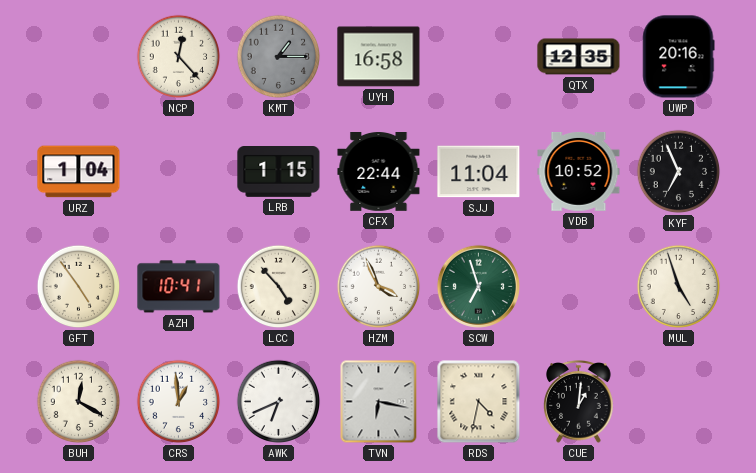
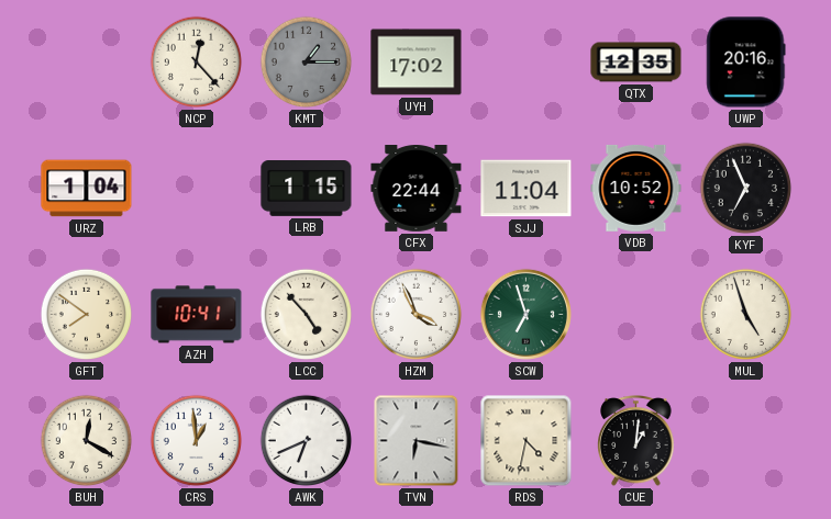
UYH: 16:58 -> 17:02
GFT: 4:54 -> 7:51
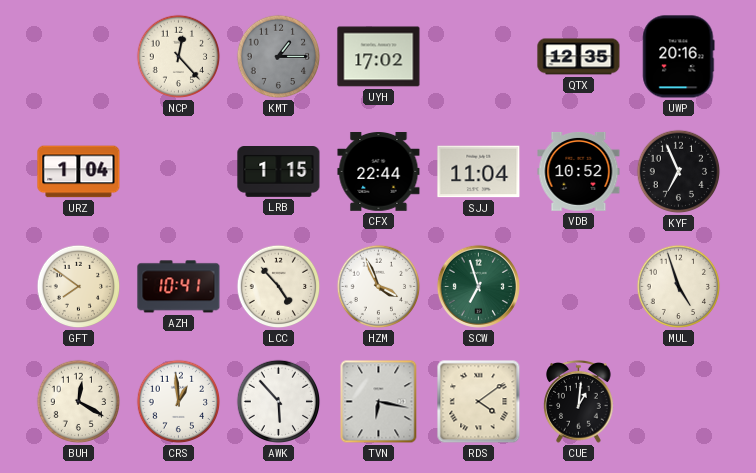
AWK: 6:41 -> 5:53
RDS: 4:32 -> 4:09
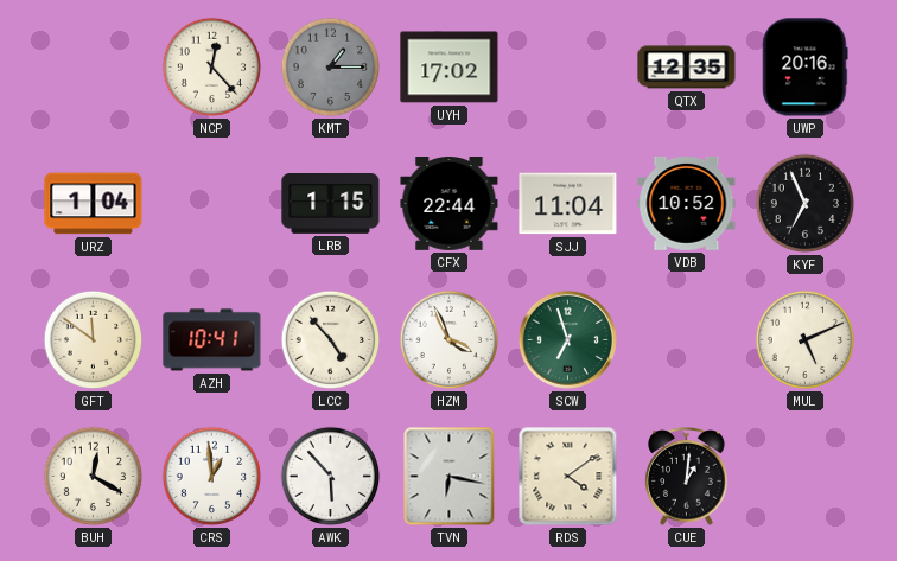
GFT: 7:51 -> 11:51
MUL: 4:57 -> 5:11
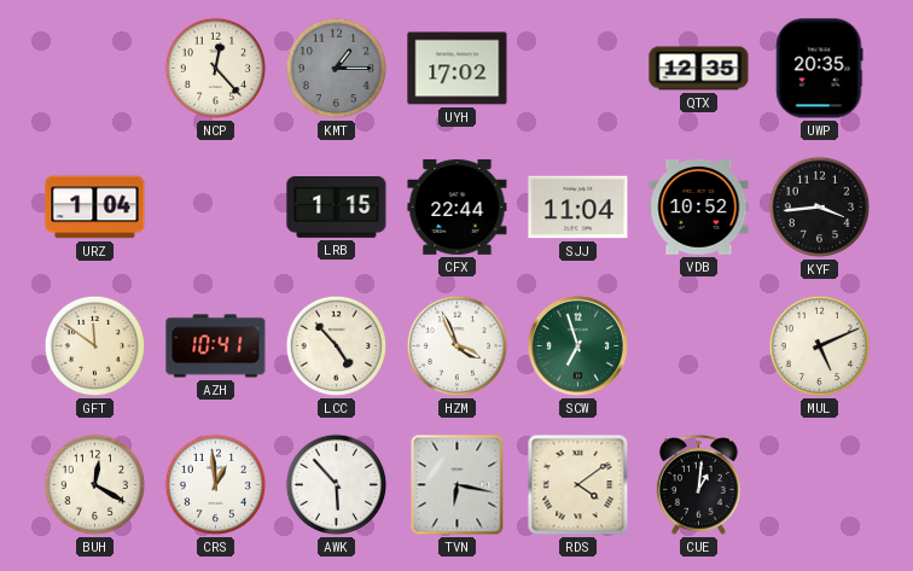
UWP: 20:16 -> 20:35
KYF: 6:56 -> 3:44
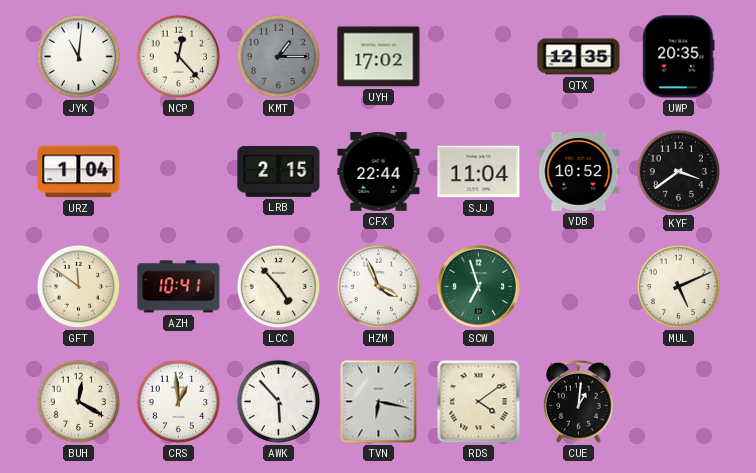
JYK: none -> 11:01
LRB: 1:15 -> 2:15
KYF: 3:44 -> 3:39
